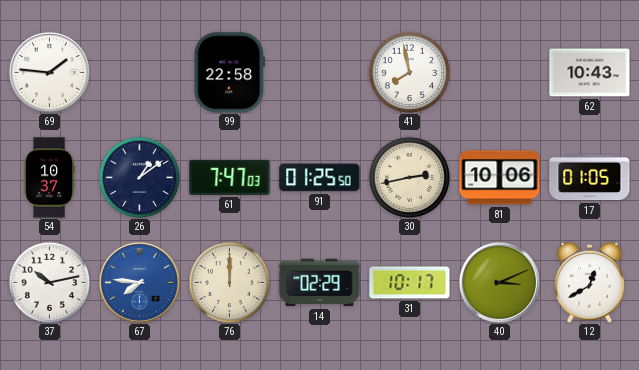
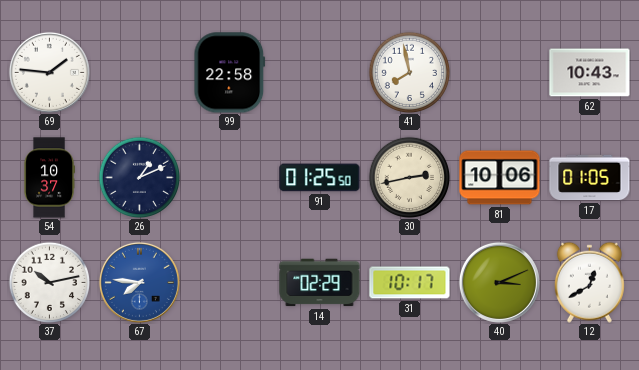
26: 1:09 -> 1:11
61: 7:47 -> none
76: 12:00 -> none
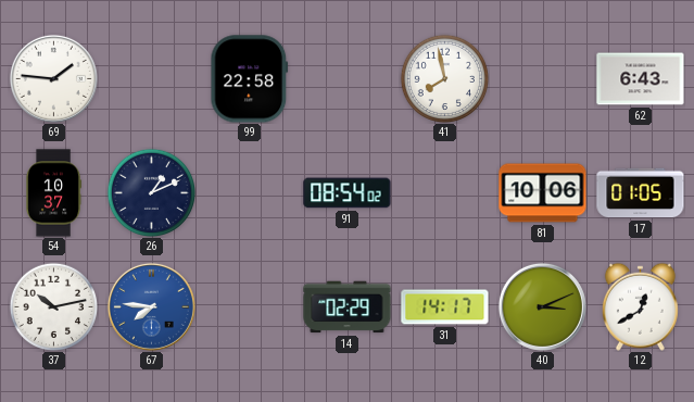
62: 10:43 -> 6:43
91: 01:25 -> 08:54
30: 2:43 -> none
31: 10:17 -> 14:17
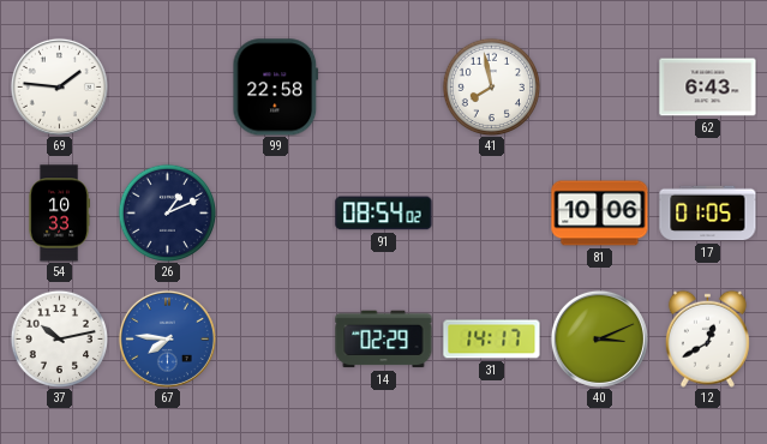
54: 10:37 -> 10:33
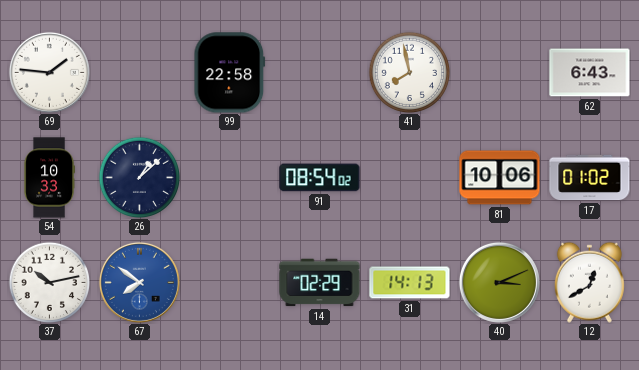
26: 1:11 -> 1:08
17: 01:05 -> 01:02
67: 7:46 -> 7:51
31: 14:17 -> 14:13
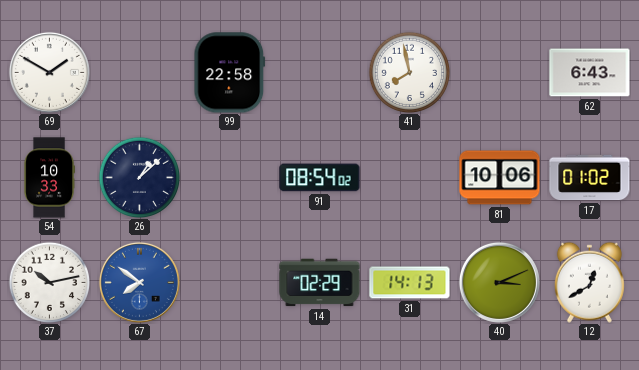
69: 1:46 -> 1:50
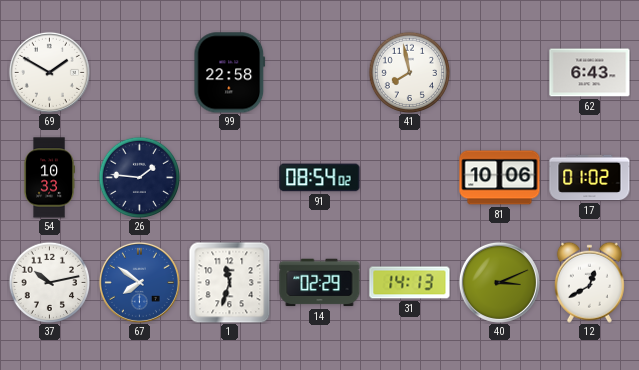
26: 1:08 -> 1:46
1: none -> 11:33
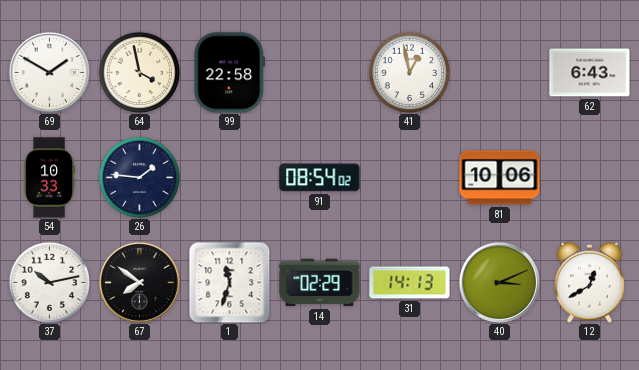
64: none -> 3:58
41: 7:58 -> 12:58
17: 01:02 -> none
67 dial: blue -> black
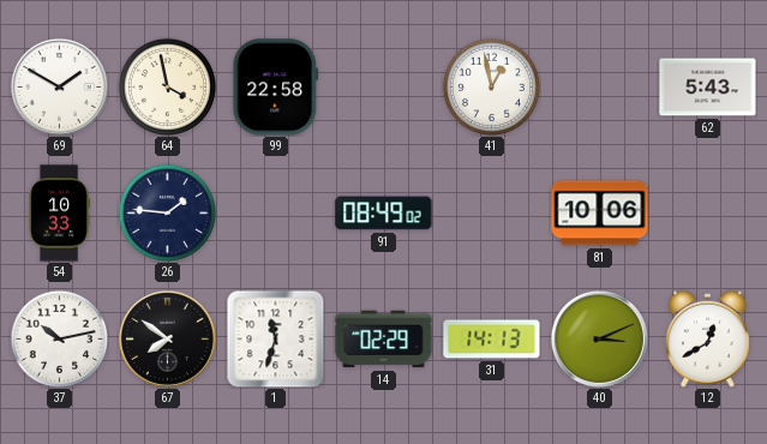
62: 6:43 -> 5:43
91: 08:54 -> 08:49
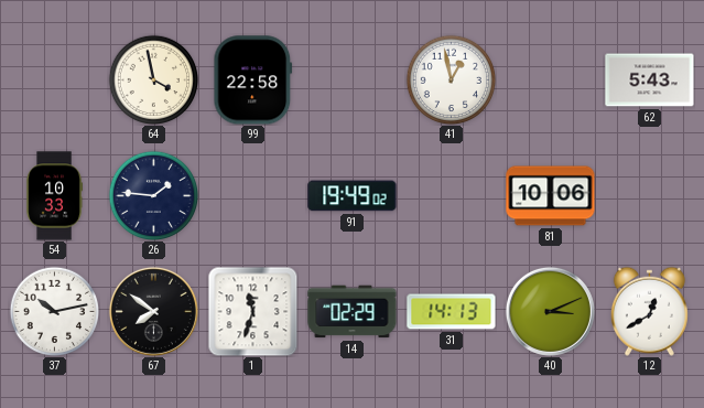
69: 1:50 -> none
91: 08:49 -> 19:49
